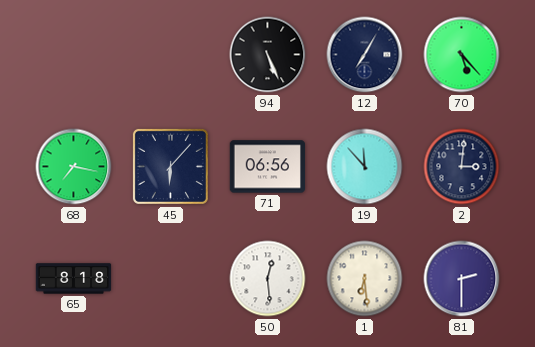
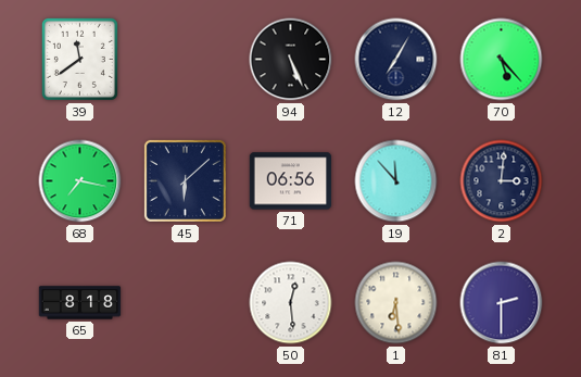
39: none -> 11:39
45: 6:07 -> 6:08
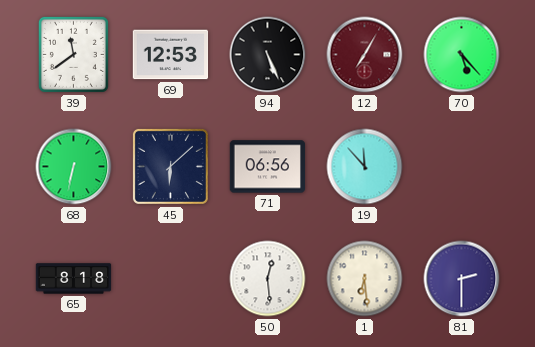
69: none -> 12:53
12 dial: navy -> burgundy
68: 7:17 -> 6:32
2: 3:01 -> none
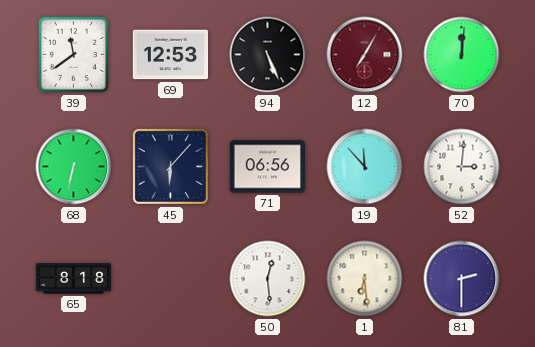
70: 5:23 -> 12:01
45: 6:08 -> 6:07
52: none -> 3:01
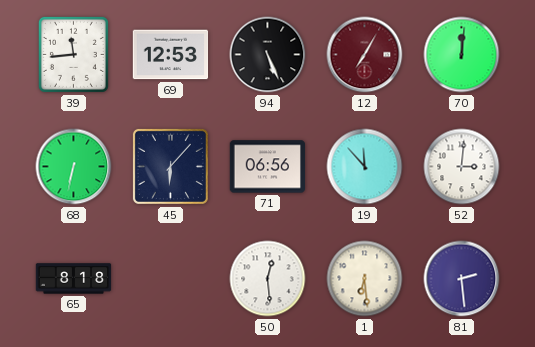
39: 11:39 -> 11:44
81: 2:30 -> 2:29
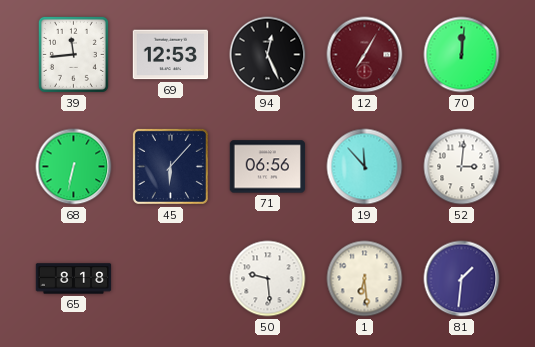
94: 5:26 -> 12:26
50: 12:29 -> 9:29
81: 2:29 -> 1:31
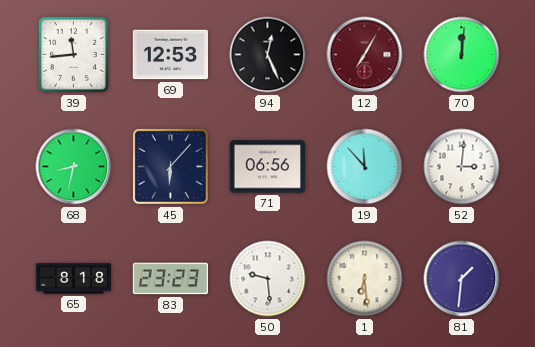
68: 6:32 -> 8:32
83: none -> 23:23
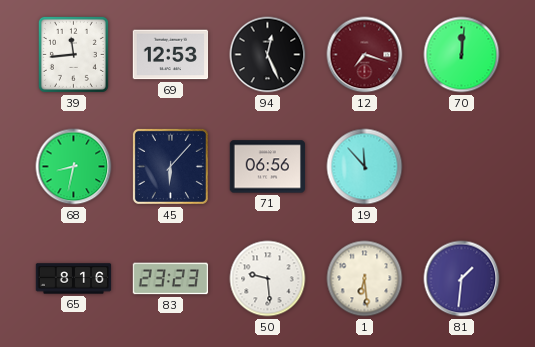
12: 7:05 -> 7:18
52: 3:01 -> none
65: 8:18 -> 8:16
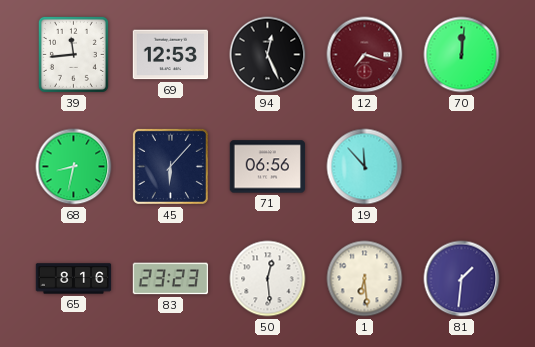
50: 9:29 -> 12:29
